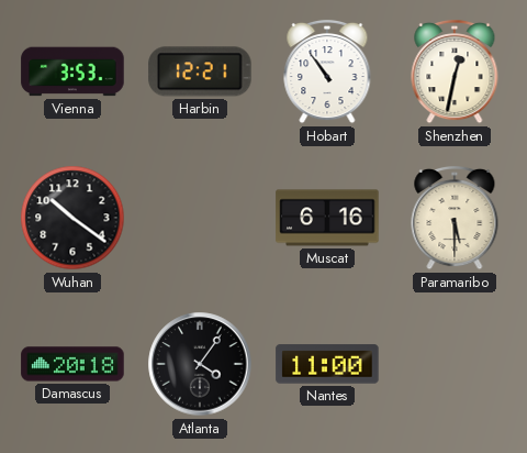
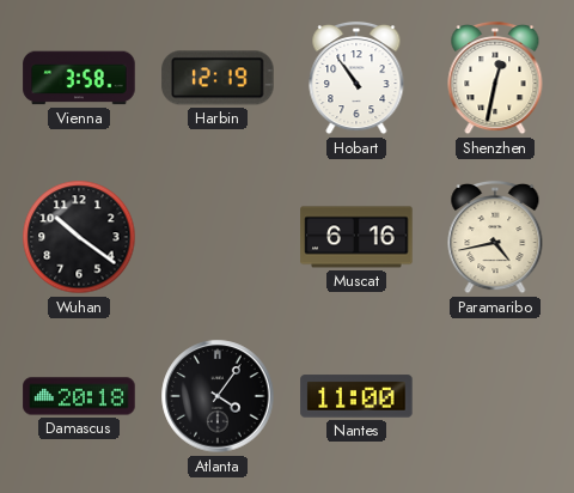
Vienna: 3:53 -> 3:58
Harbin: 12:21 -> 12:19
Paramaribo: 5:30 -> 4:43
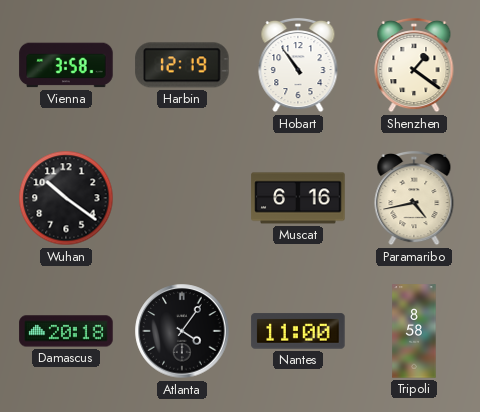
Shenzhen: 12:32 -> 1:21
Tripoli: none -> 8:58
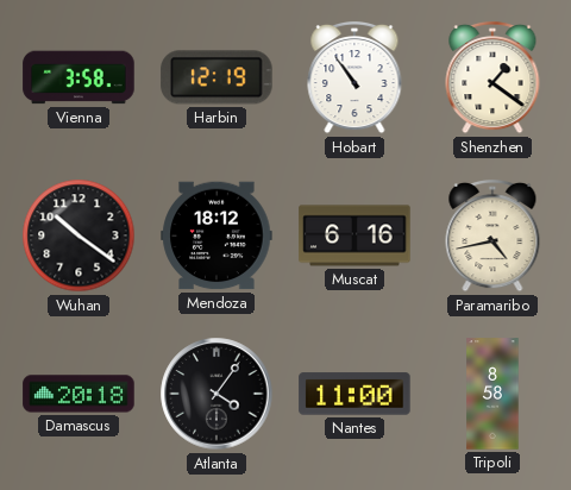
Mendoza: none -> 18:12
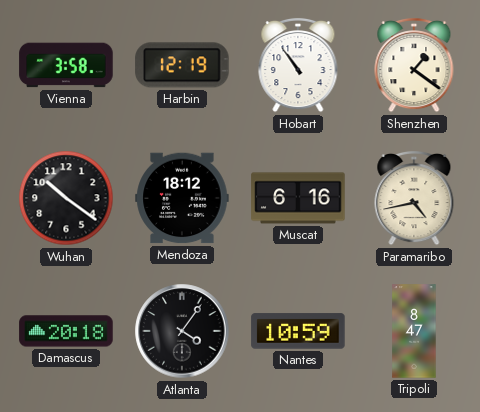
Nantes: 11:00 -> 10:59
Tripoli: 8:58 -> 8:47
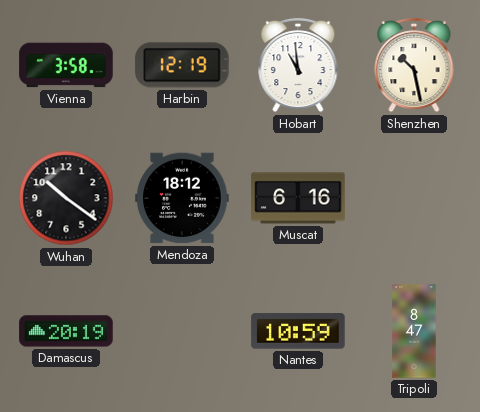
Hobart: 10:54 -> 10:59
Shenzhen: 1:21 -> 10:28
Paramaribo: 4:43 -> none
Damascus: 20:18 -> 20:19
Atlanta: 4:06 -> none
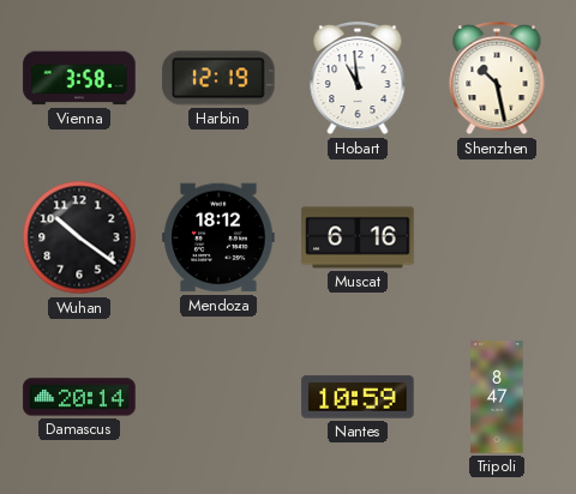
Damascus: 20:19 -> 20:14
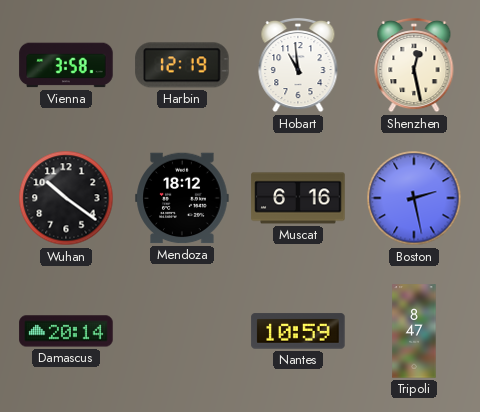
Shenzhen: 10:28 -> 12:28
Boston: none -> 2:28
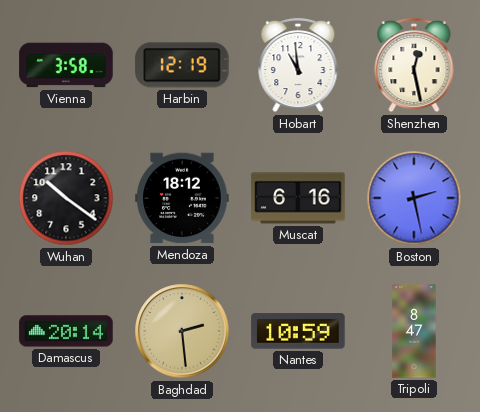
Baghdad: none -> 2:29
